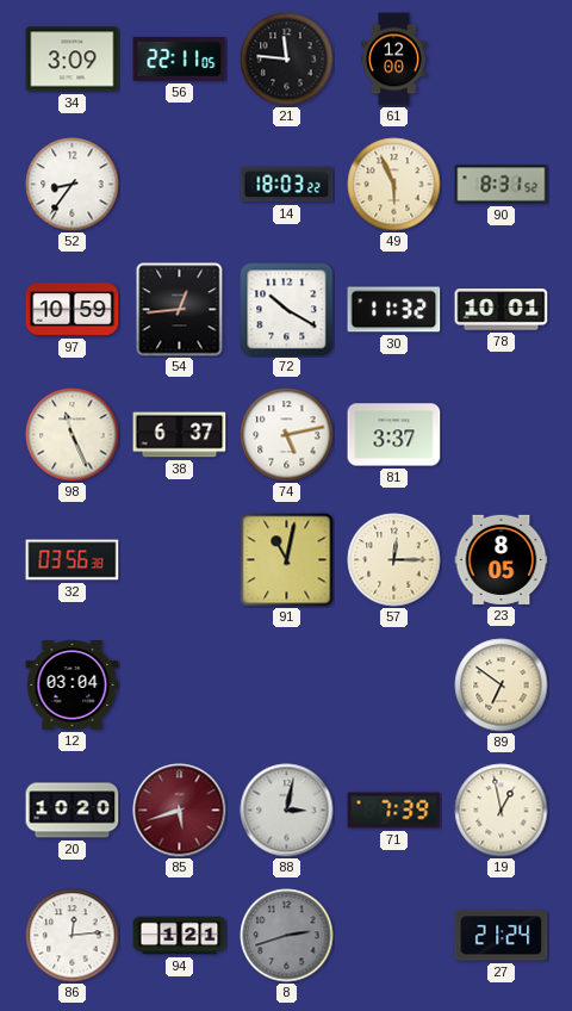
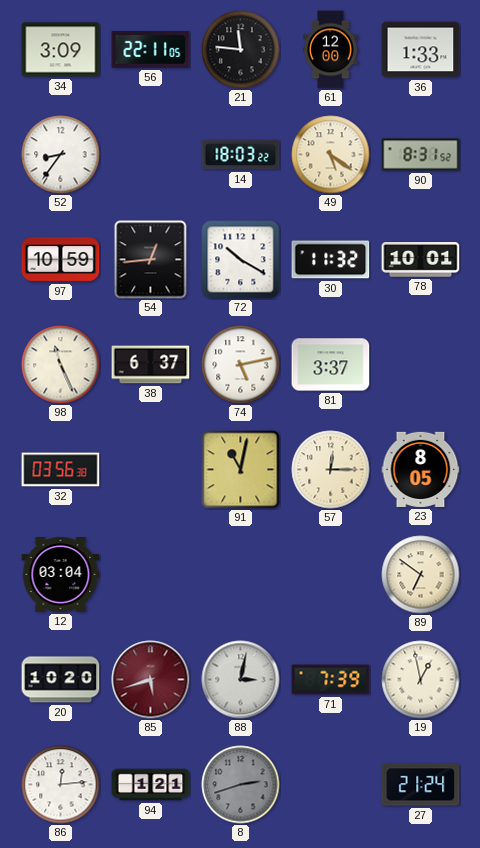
36: none -> 1:33
49: 5:56 -> 5:21
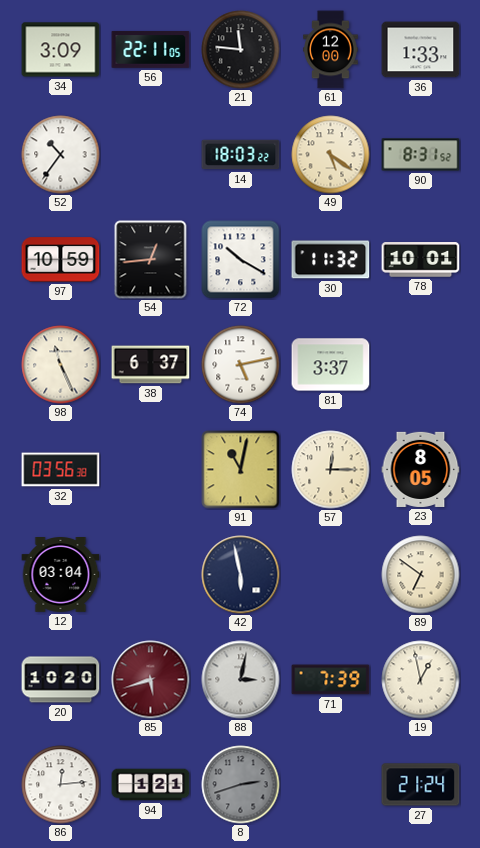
52: 8:36 -> 10:36
42: none -> 5:58
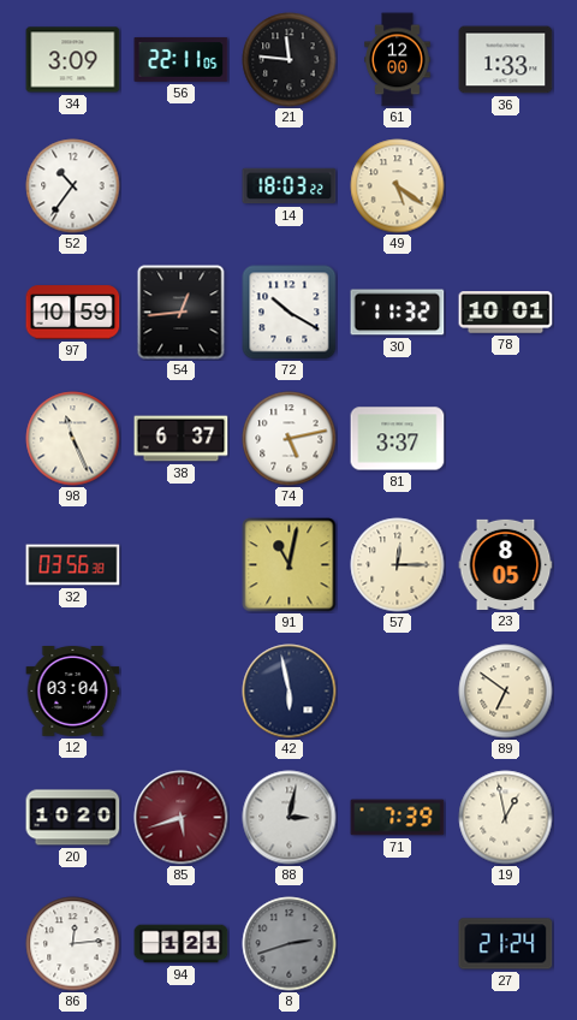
90: 8:31 -> none
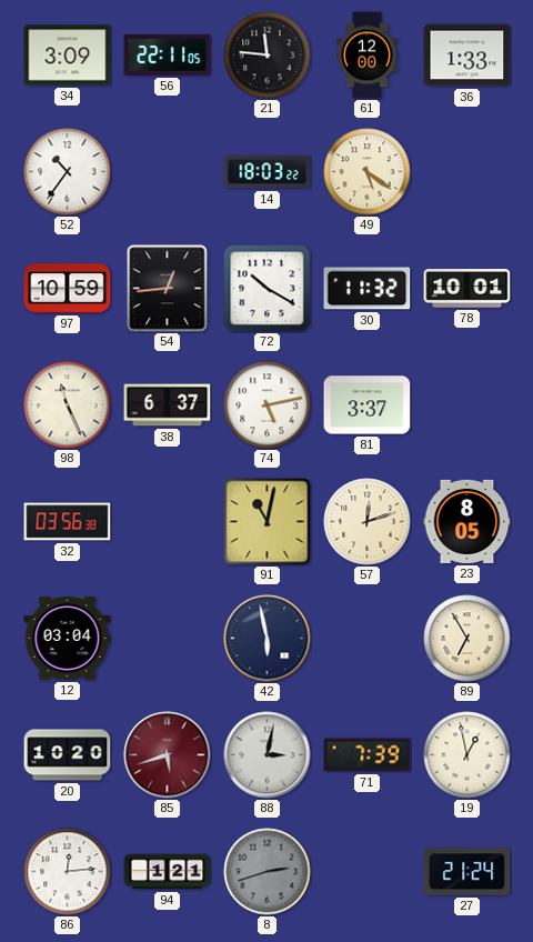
57: 12:15 -> 12:12
89: 6:51 -> 6:55
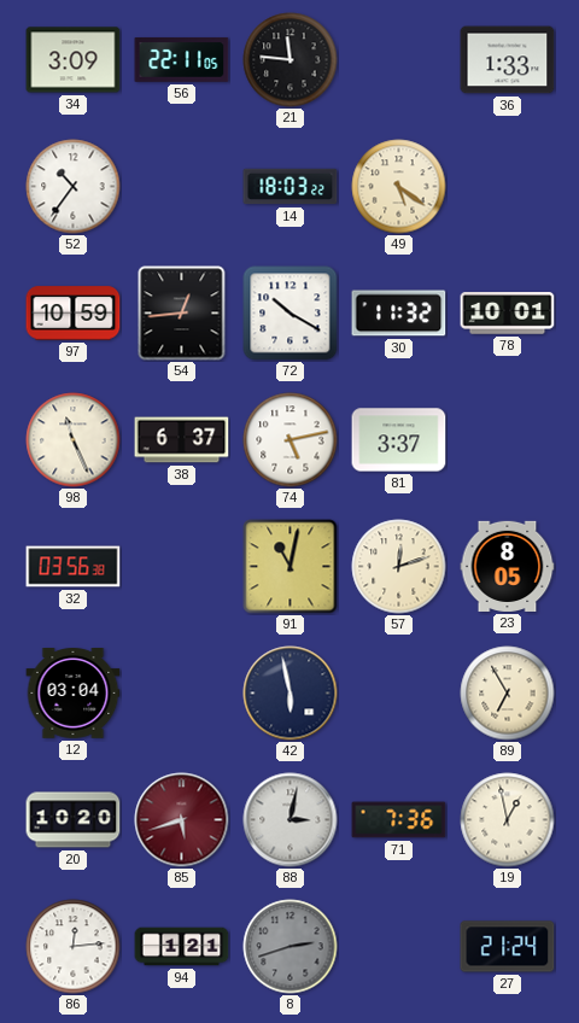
61: 12:00 -> none
71: 7:39 -> 7:36
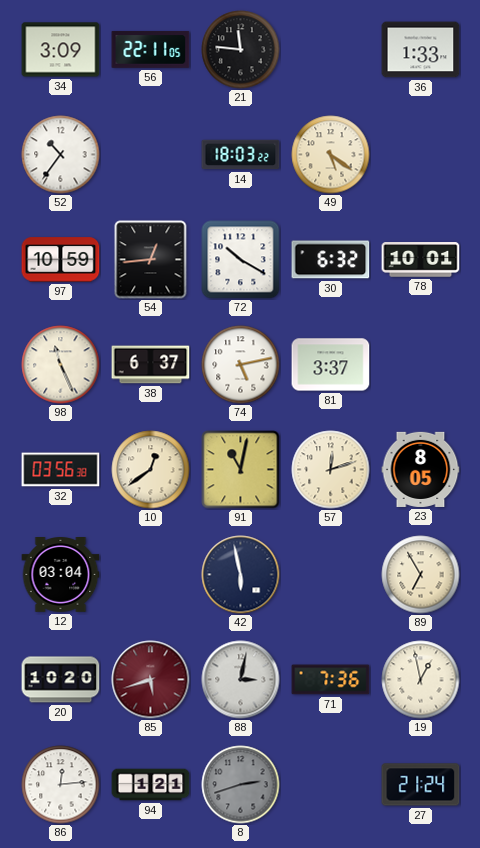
30: 11:32 -> 6:32
10: none -> 12:39
